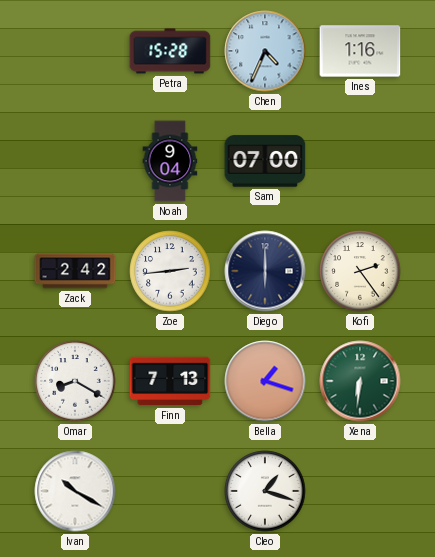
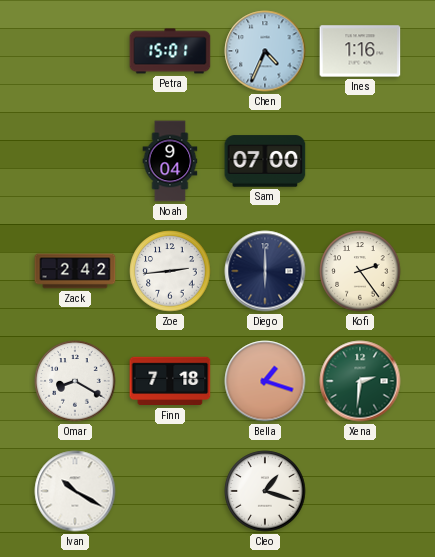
Petra: 15:28 -> 15:01
Finn: 7:13 -> 7:18
Xena: 6:31 -> 2:31
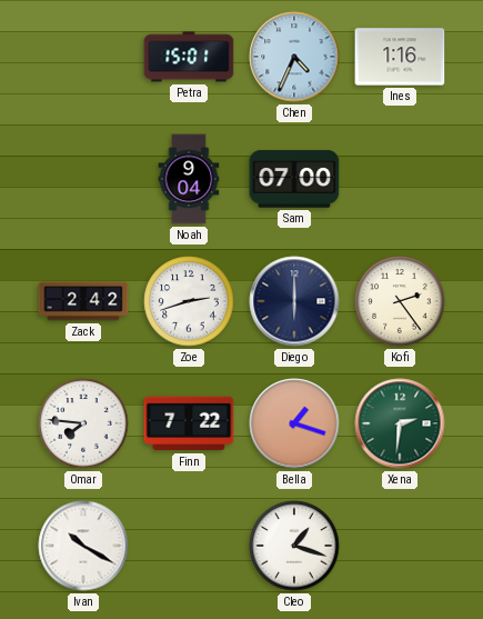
Zoe: 2:44 -> 2:42
Omar: 8:20 -> 7:46
Finn: 7:18 -> 7:22
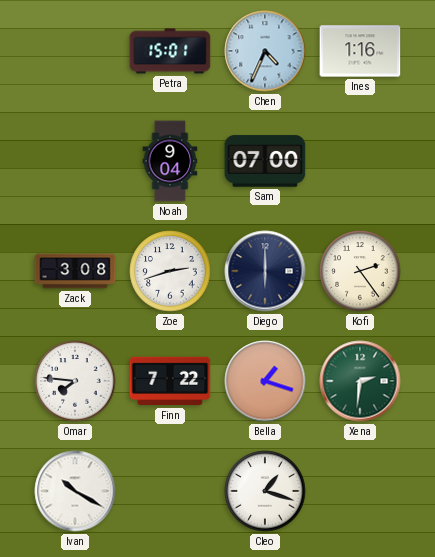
Zack: 2:42 -> 3:08
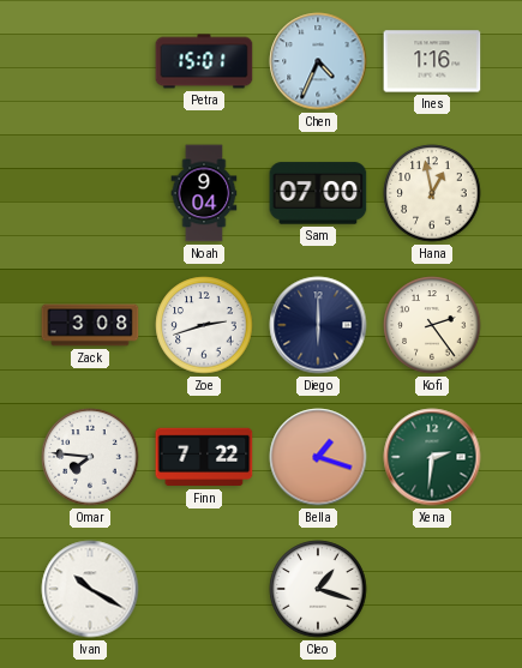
Hana: none -> 12:58
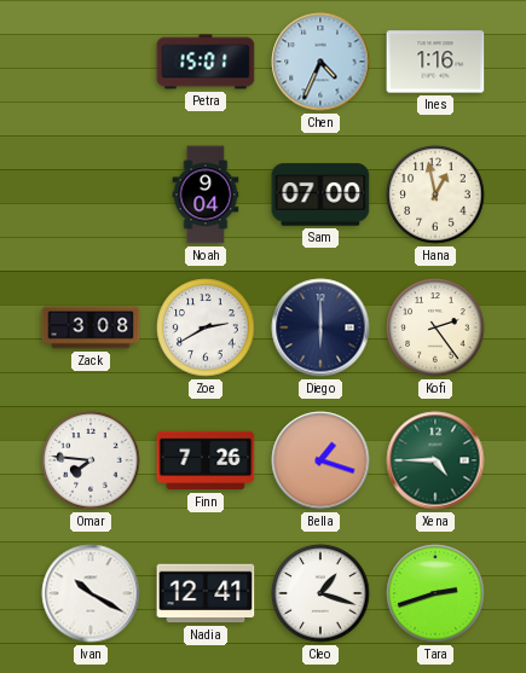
Zoe: 2:42 -> 2:40
Finn: 7:22 -> 7:26
Xena: 2:31 -> 4:45
Nadia: none -> 12:41
Tara: none -> 2:42
